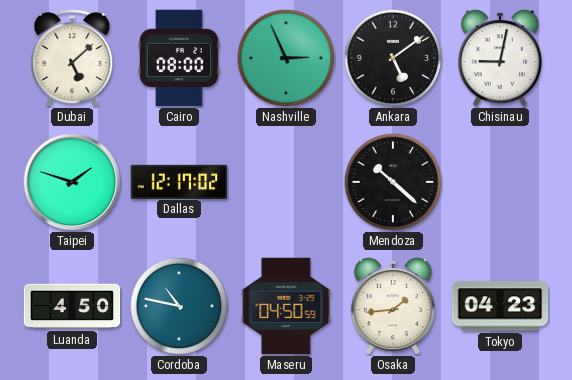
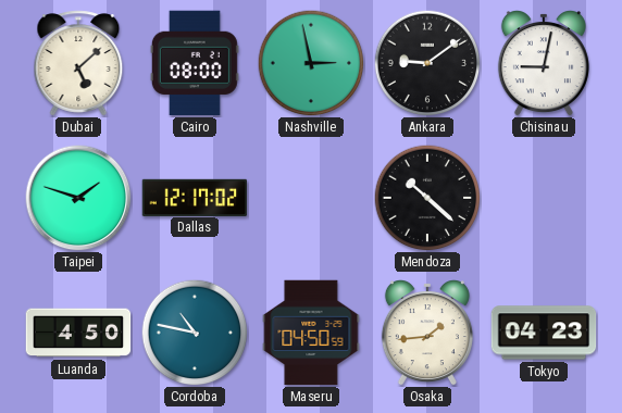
Nashville: 2:56 -> 2:58
Ankara: 5:09 -> 9:09
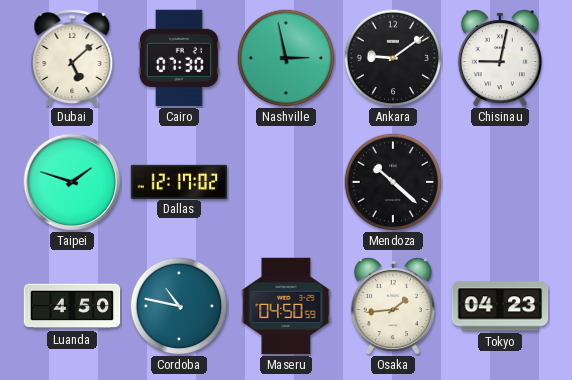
Cairo: 08:00 -> 07:30
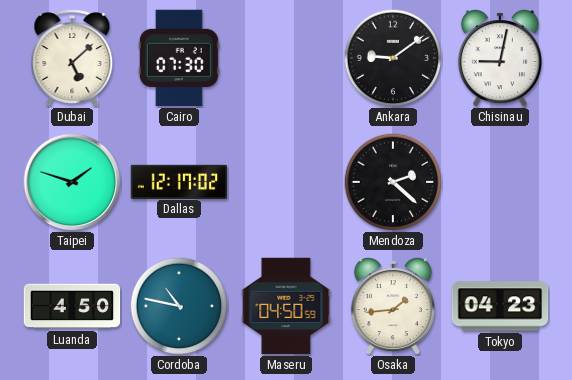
Nashville: 2:58 -> none
Mendoza: 10:22 -> 2:22
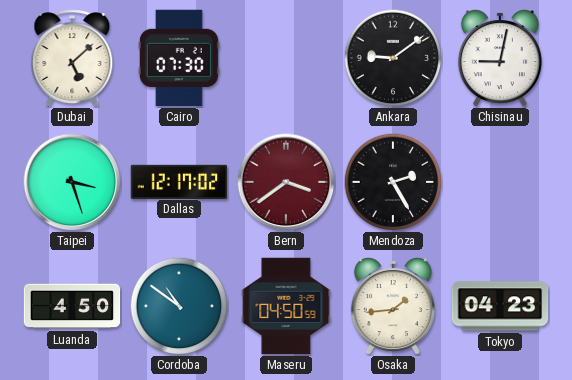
Taipei: 1:48 -> 3:27
Bern: none -> 3:39
Mendoza: 2:22 -> 2:25
Cordoba: 10:47 -> 10:51
